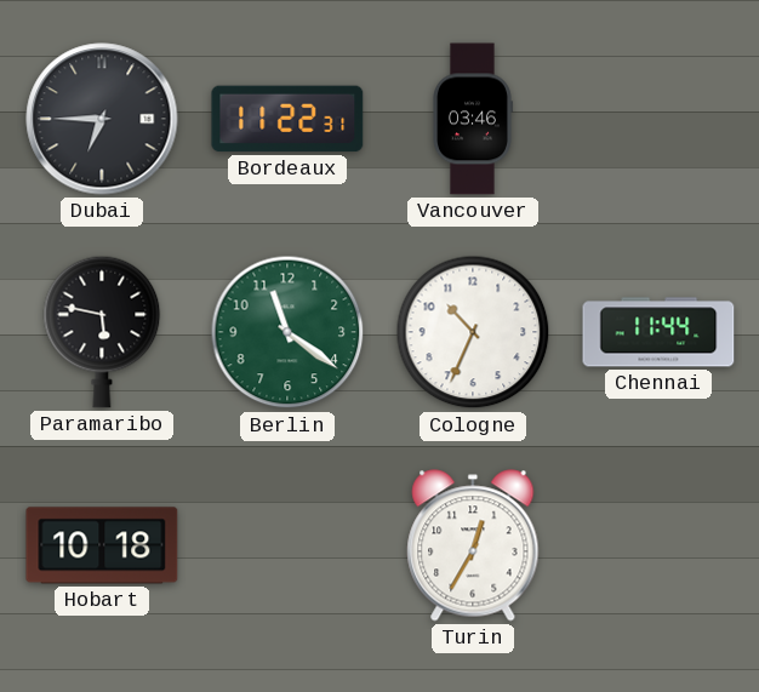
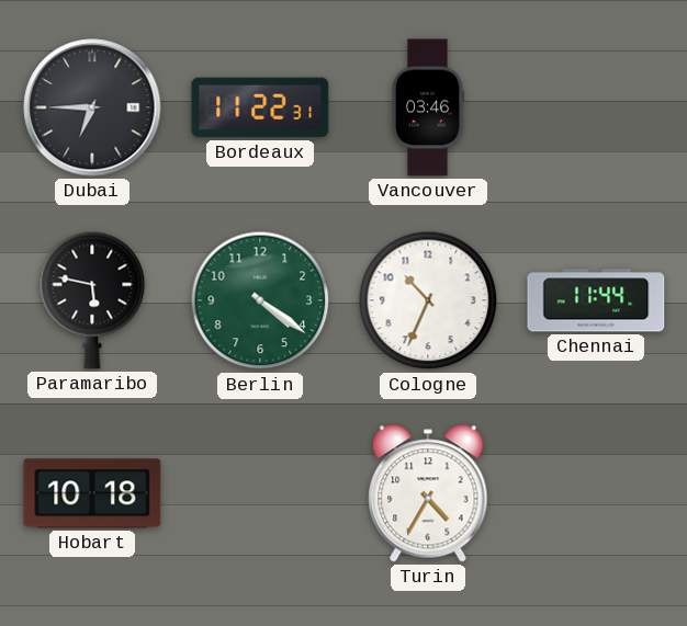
Berlin: 11:21 -> 4:21
Turin: 12:35 -> 4:35
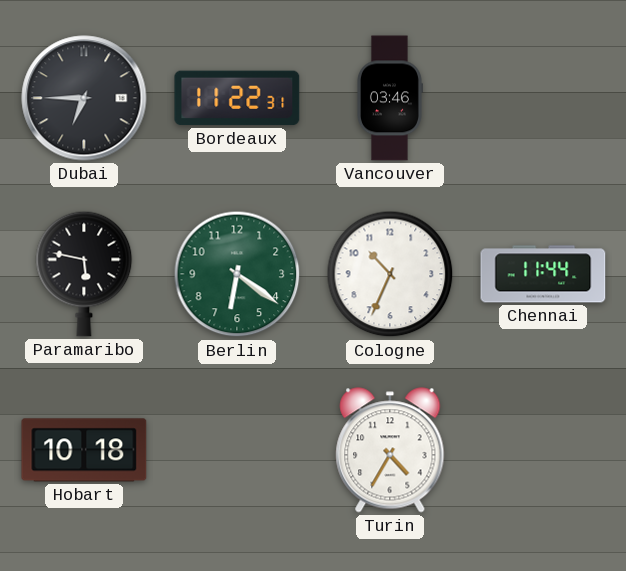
Berlin: 4:21 -> 6:21
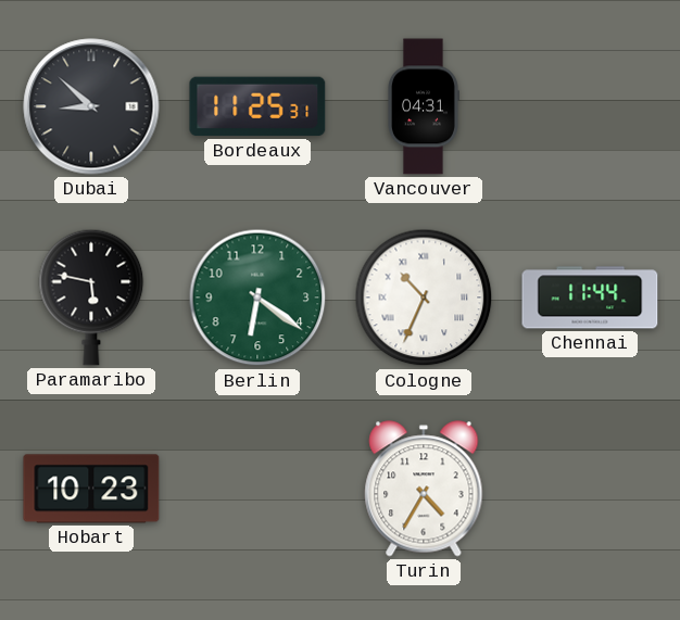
Dubai: 6:45 -> 8:52
Bordeaux: 11:22 -> 11:25
Vancouver: 03:46 -> 04:31
Cologne numerals: Arabic -> Roman
Hobart: 10:18 -> 10:23
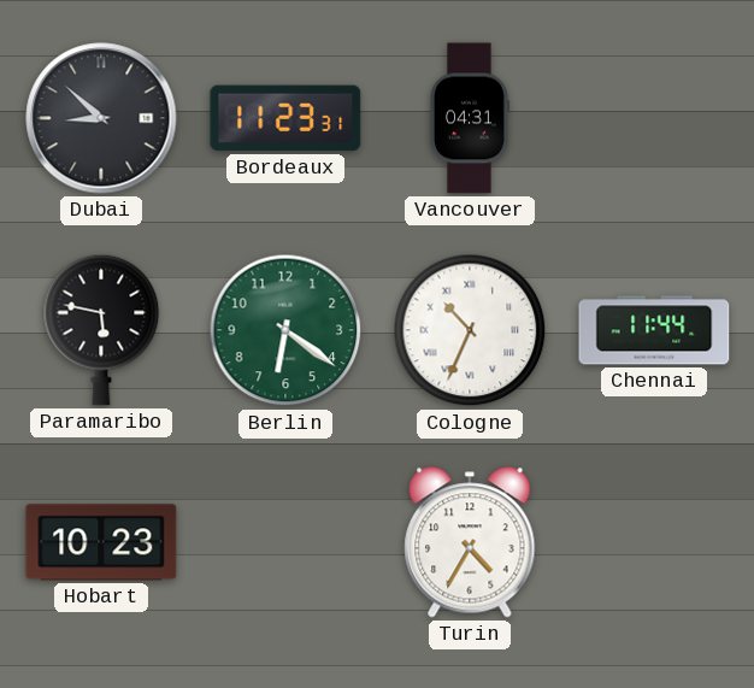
Bordeaux: 11:25 -> 11:23
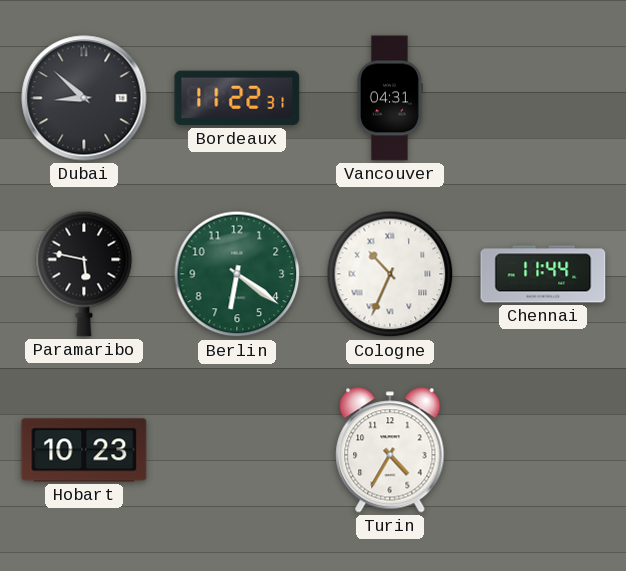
Bordeaux: 11:23 -> 11:22
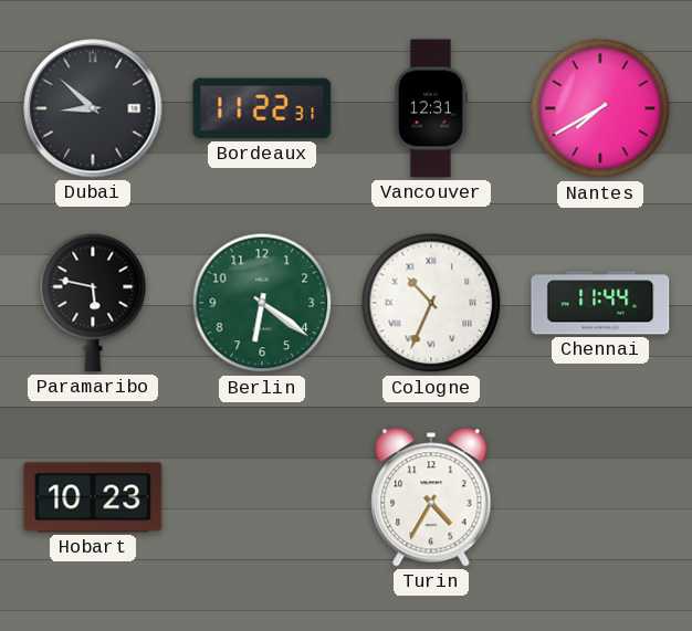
Vancouver: 04:31 -> 12:31
Nantes: none -> 7:40
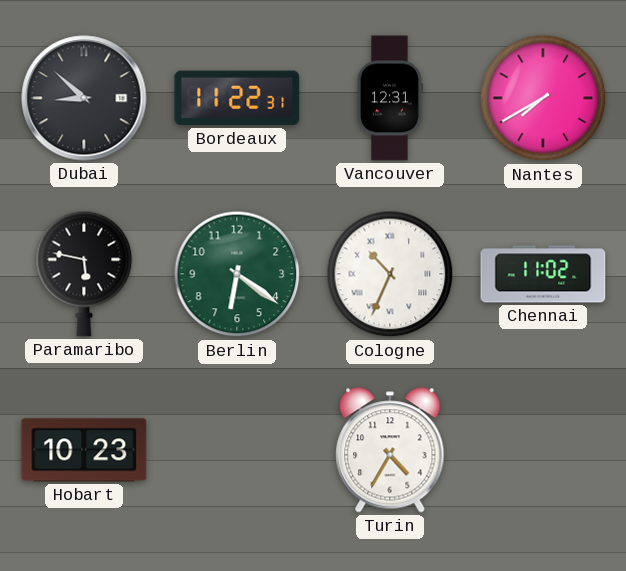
Chennai: 11:44 -> 11:02
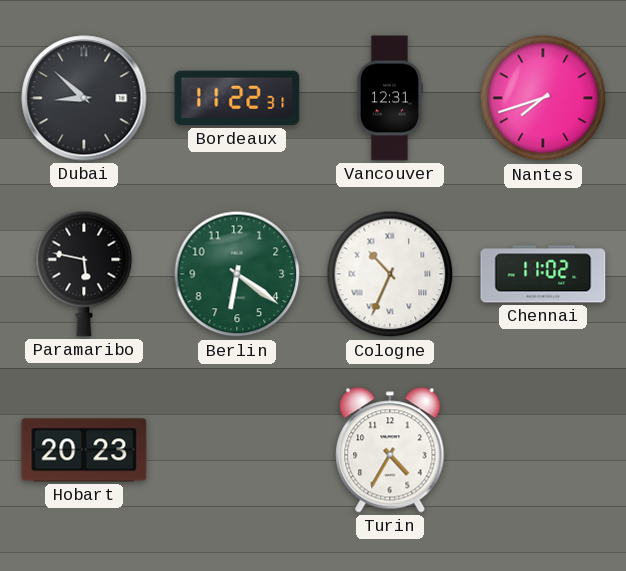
Nantes: 7:40 -> 7:42
Hobart: 10:23 -> 20:23
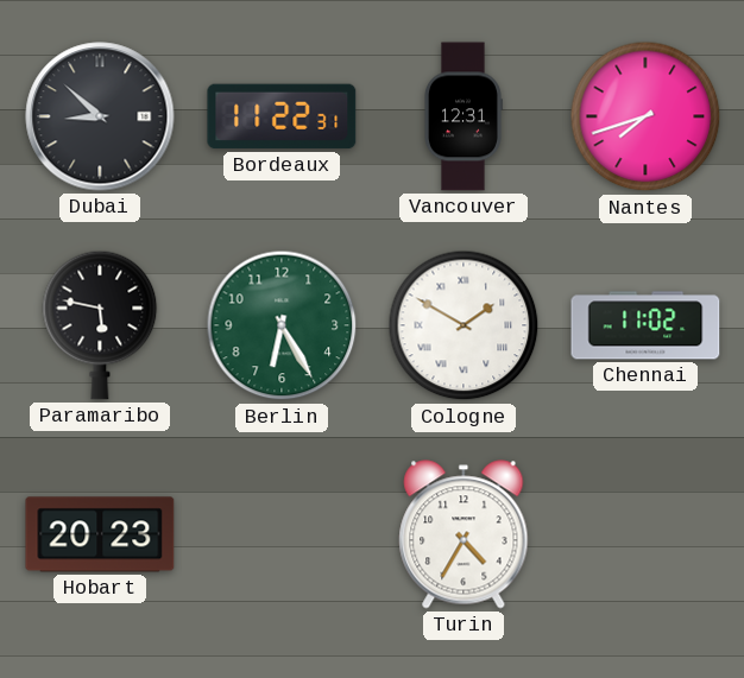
Berlin: 6:21 -> 6:25
Cologne: 10:34 -> 1:50
